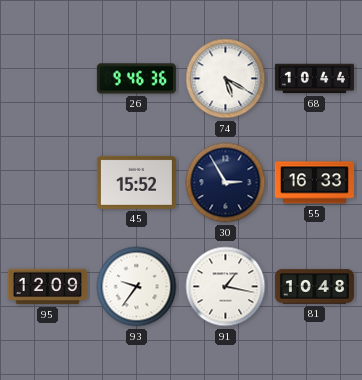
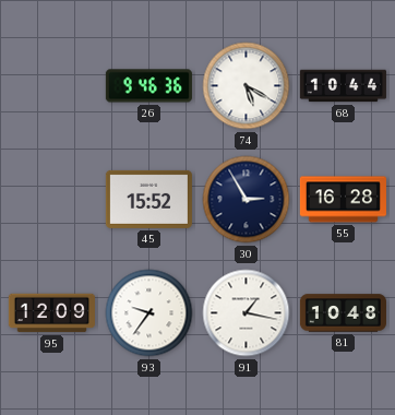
55: 16:33 -> 16:28
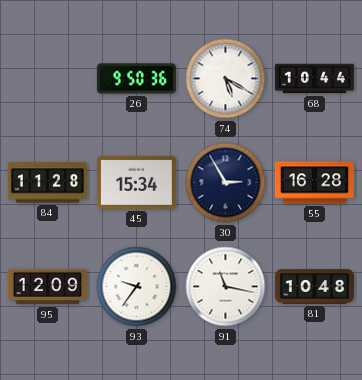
26: 9:46 -> 9:50
84: none -> 11:28
45: 15:52 -> 15:34
91: 1:17 -> 11:17
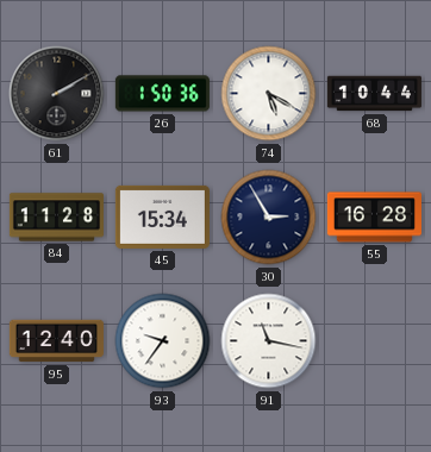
61: none -> 2:10
26: 9:50 -> 1:50
95: 12:09 -> 12:40
81: 10:48 -> none
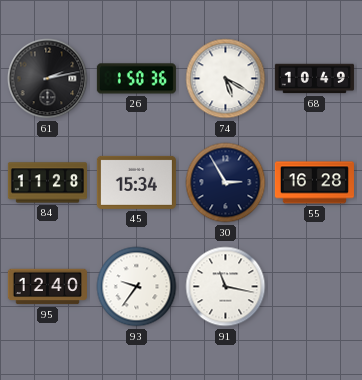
61: 2:10 -> 2:13
68: 10:44 -> 10:49
